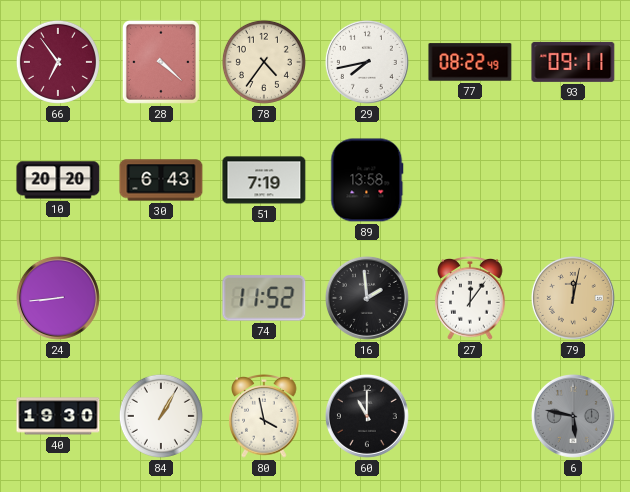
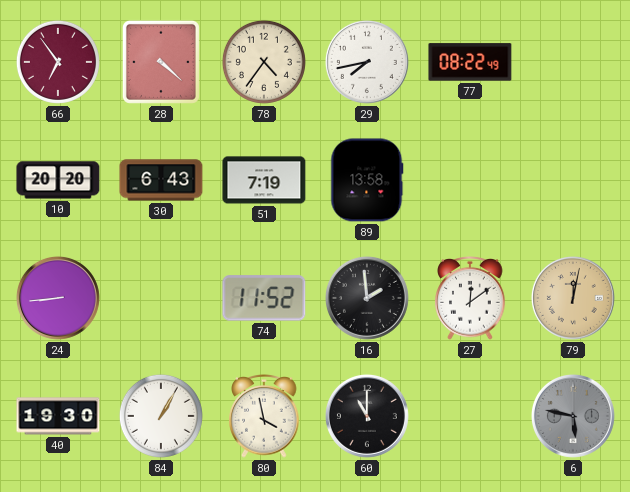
93: 09:11 -> none
27: 12:06 -> 12:09
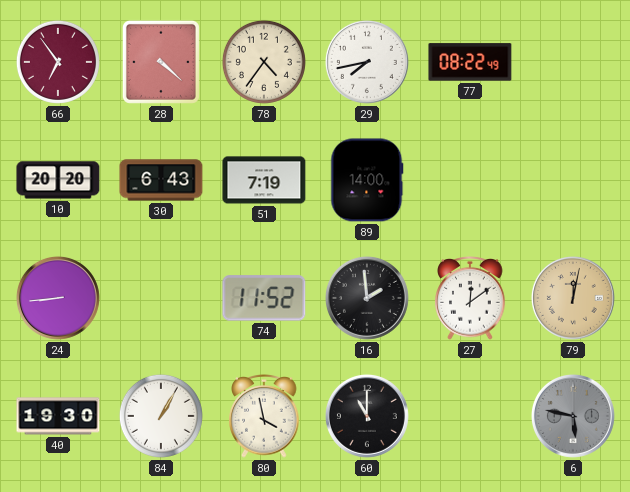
89: 13:58 -> 14:00
